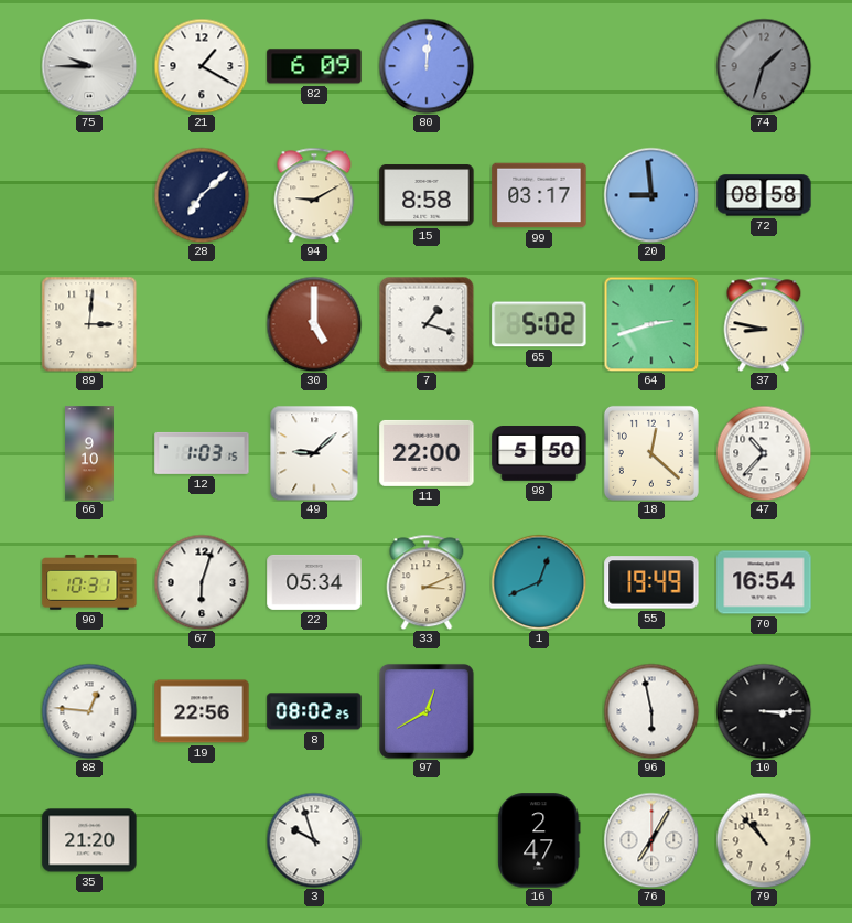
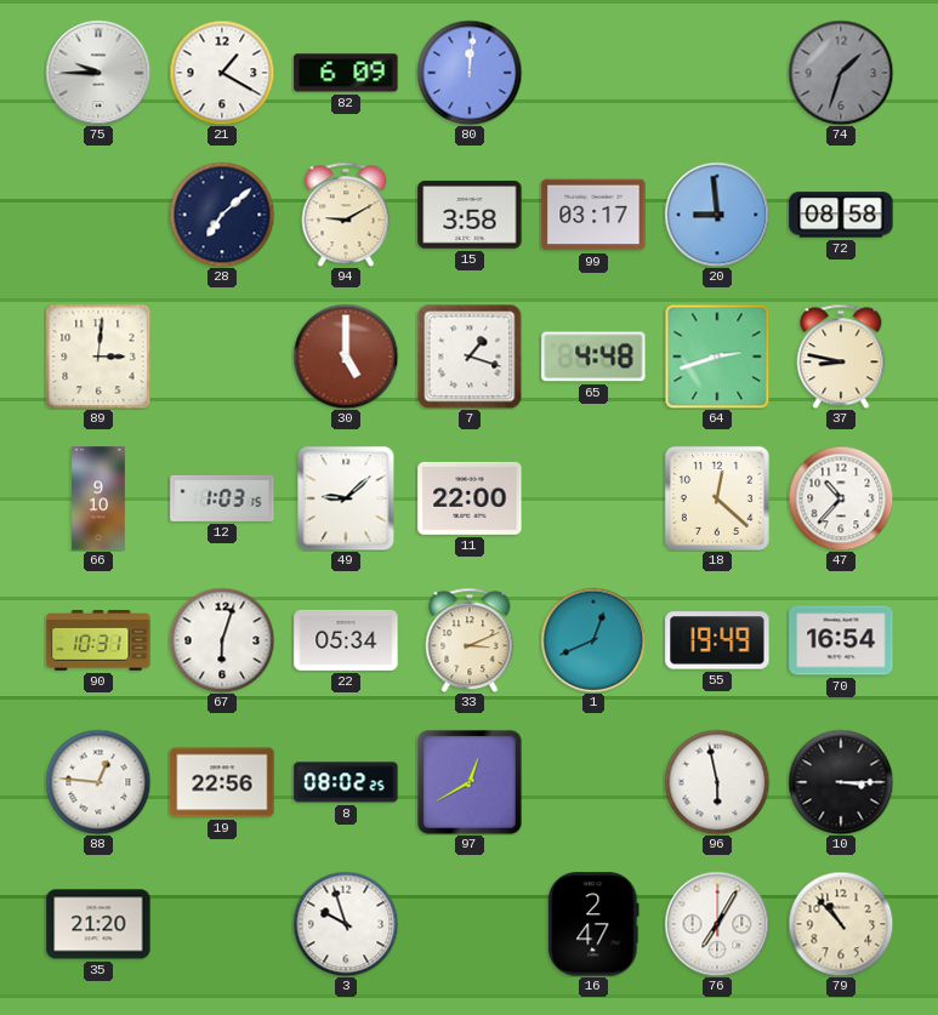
15: 8:58 -> 3:58
65: 5:02 -> 4:48
98: 5:50 -> none
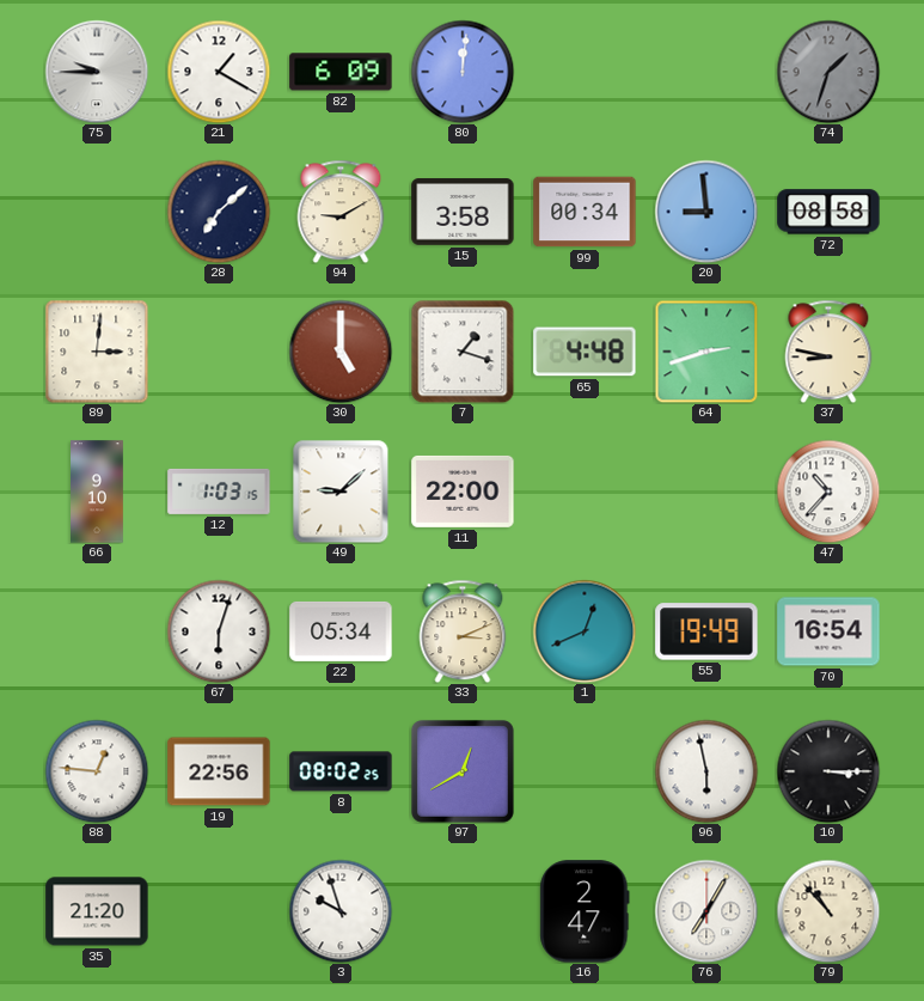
99: 03:17 -> 00:34
18: 12:22 -> none
90: 10:31 -> none
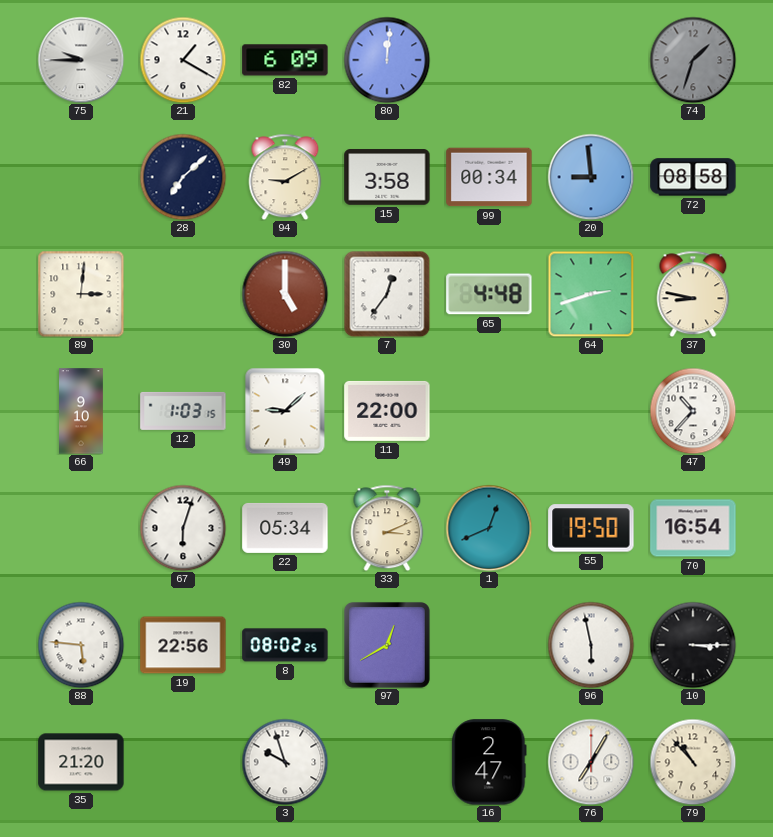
7: 1:18 -> 12:36
55: 19:49 -> 19:50
88: 12:46 -> 5:46
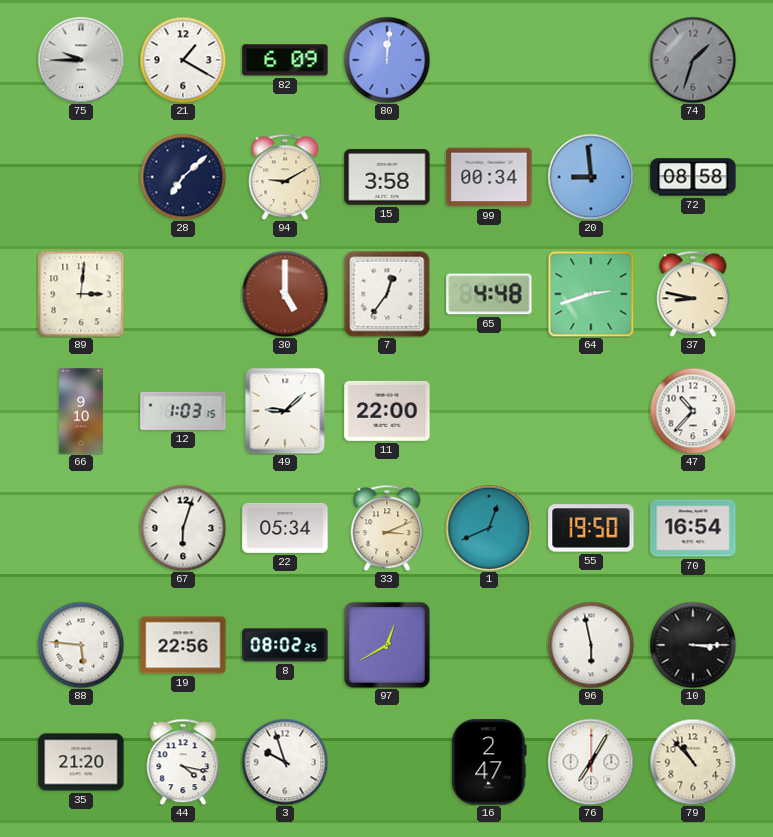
44: none -> 4:17
